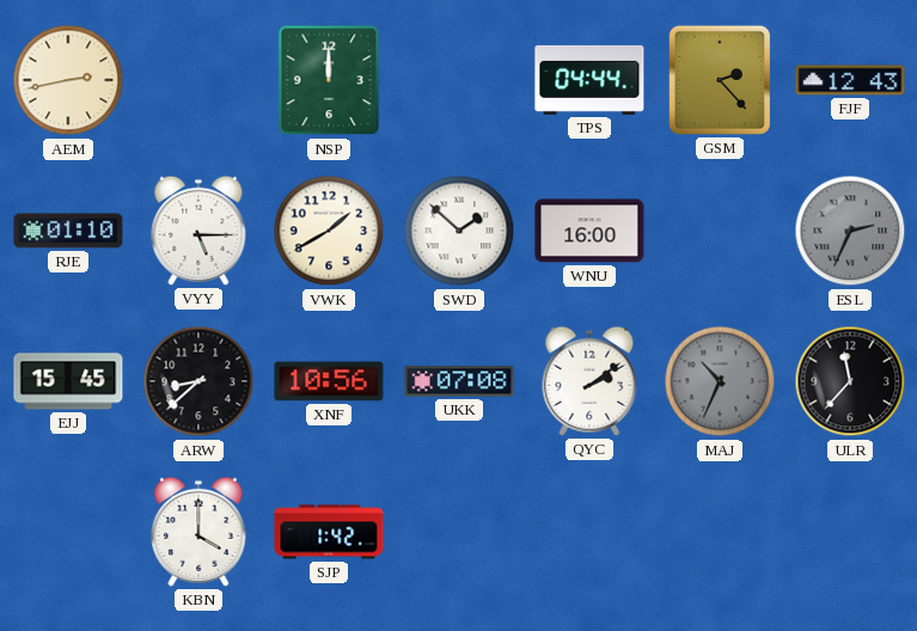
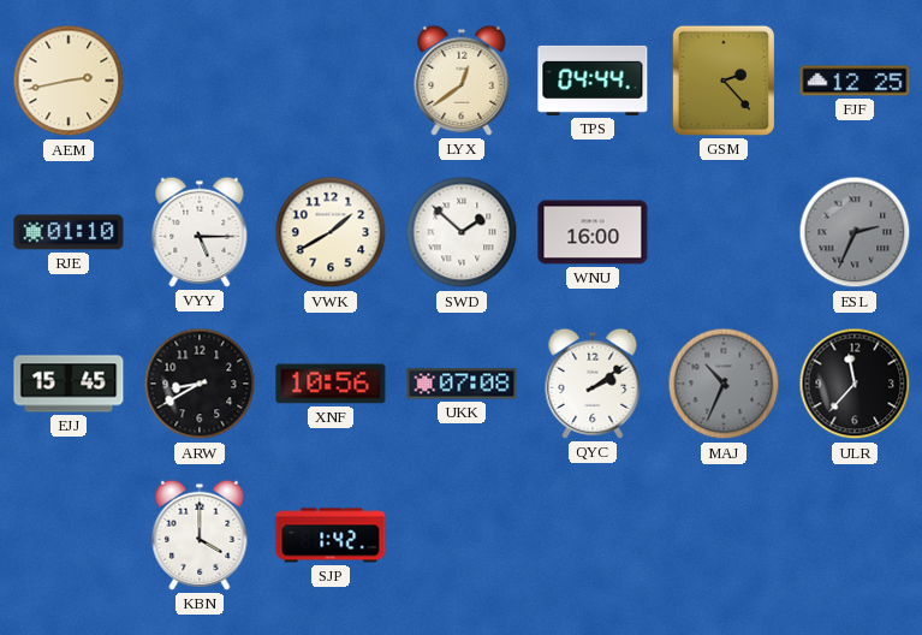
NSP: 12:00 -> none
LYX: none -> 12:39
FJF: 12:43 -> 12:25
ARW: 8:38 -> 8:40
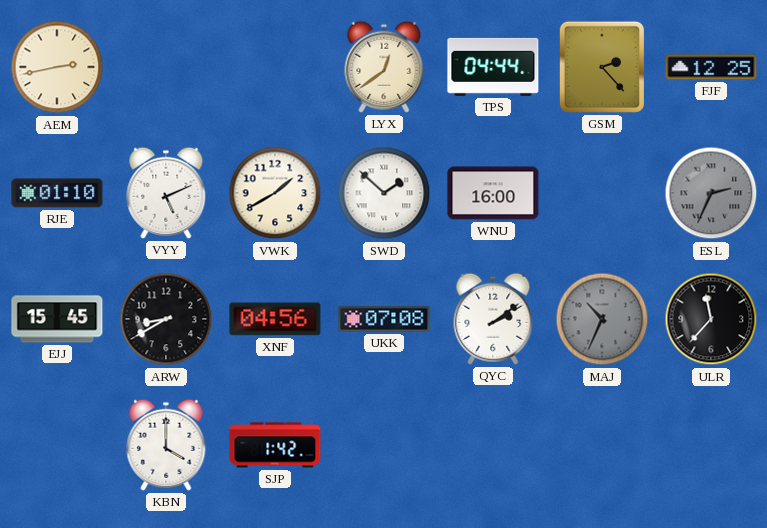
VYY: 5:15 -> 5:11
XNF: 10:56 -> 04:56
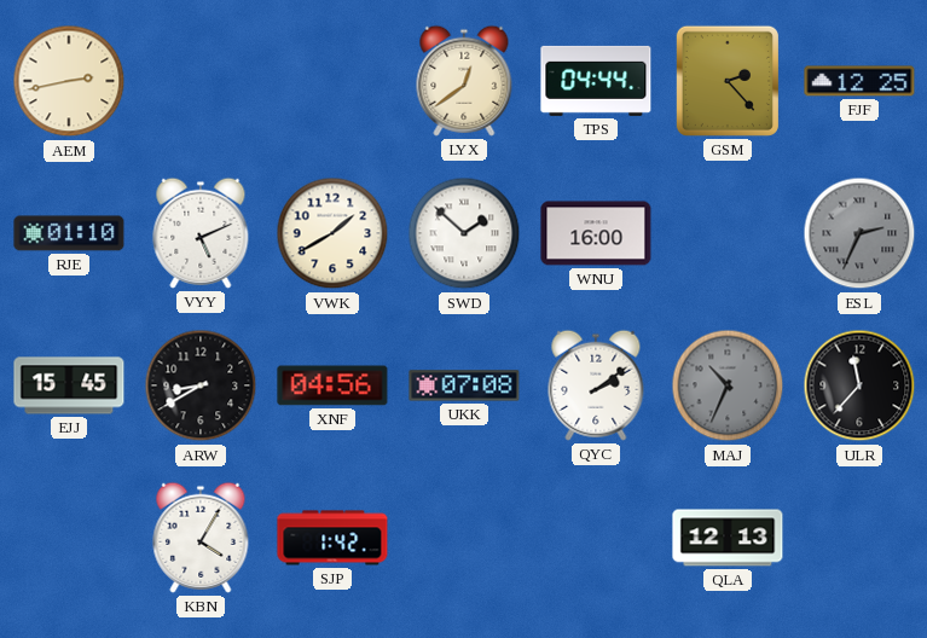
KBN: 4:00 -> 4:05
QLA: none -> 12:13
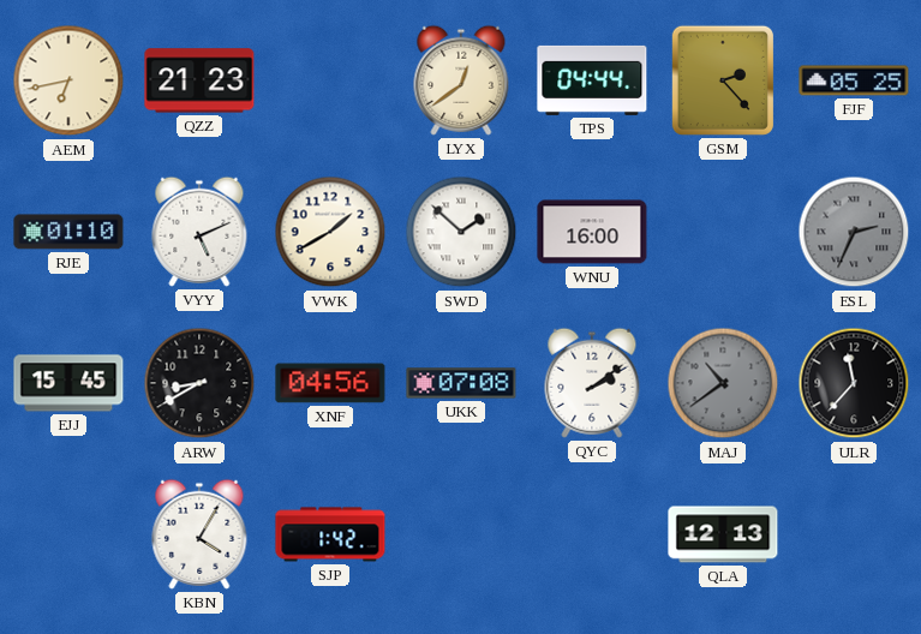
AEM: 2:43 -> 6:43
QZZ: none -> 21:23
FJF: 12:25 -> 05:25
MAJ: 10:34 -> 10:39
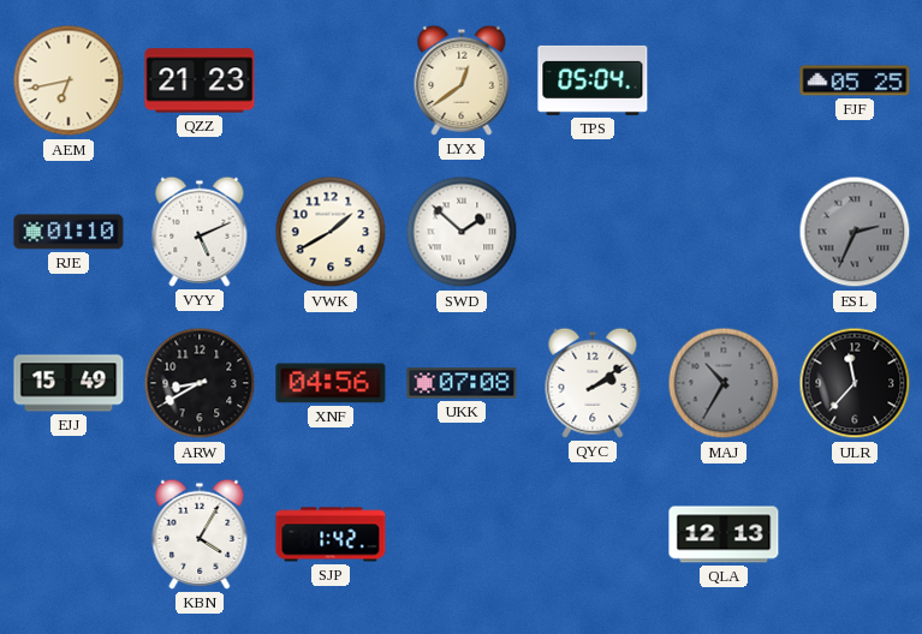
TPS: 04:44 -> 05:04
GSM: 2:23 -> none
WNU: 16:00 -> none
EJJ: 15:45 -> 15:49
MAJ: 10:39 -> 10:35
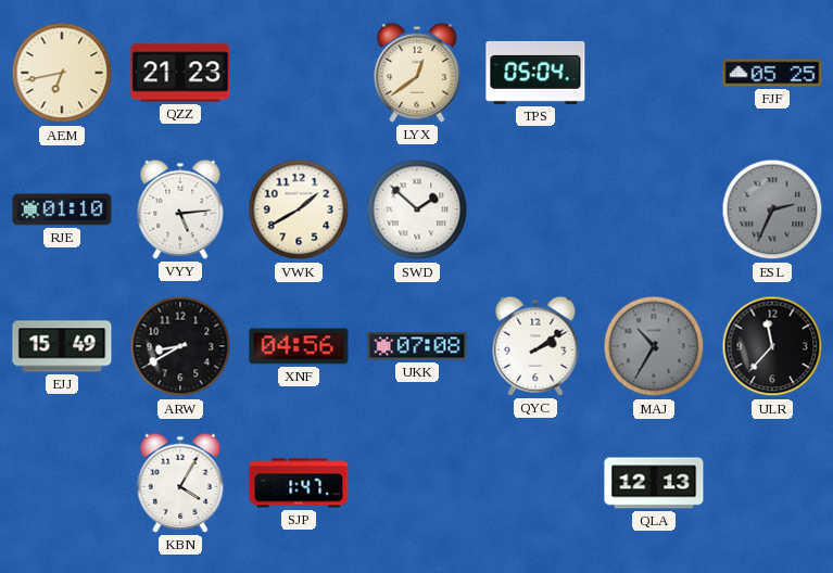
VYY: 5:11 -> 5:14
SJP: 1:42 -> 1:47
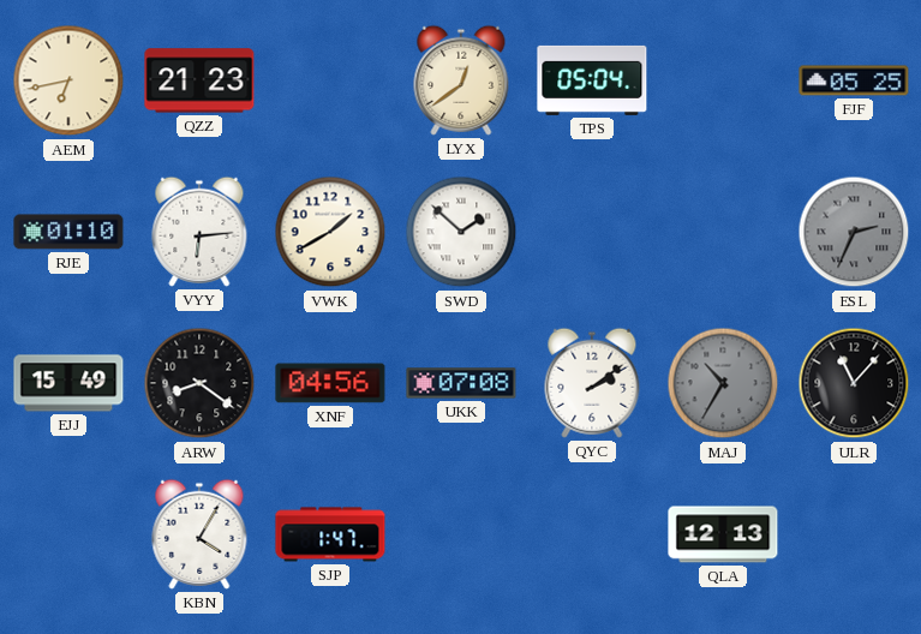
VYY: 5:14 -> 6:14
ARW: 8:40 -> 8:21
ULR: 11:37 -> 11:07
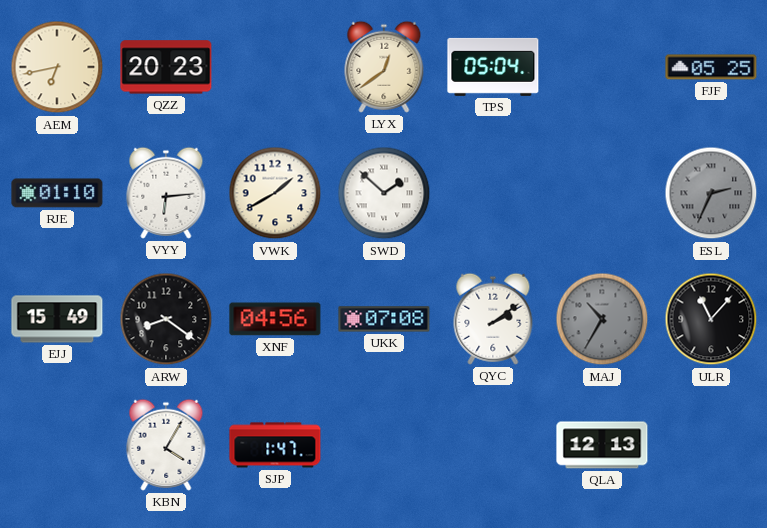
QZZ: 21:23 -> 20:23
